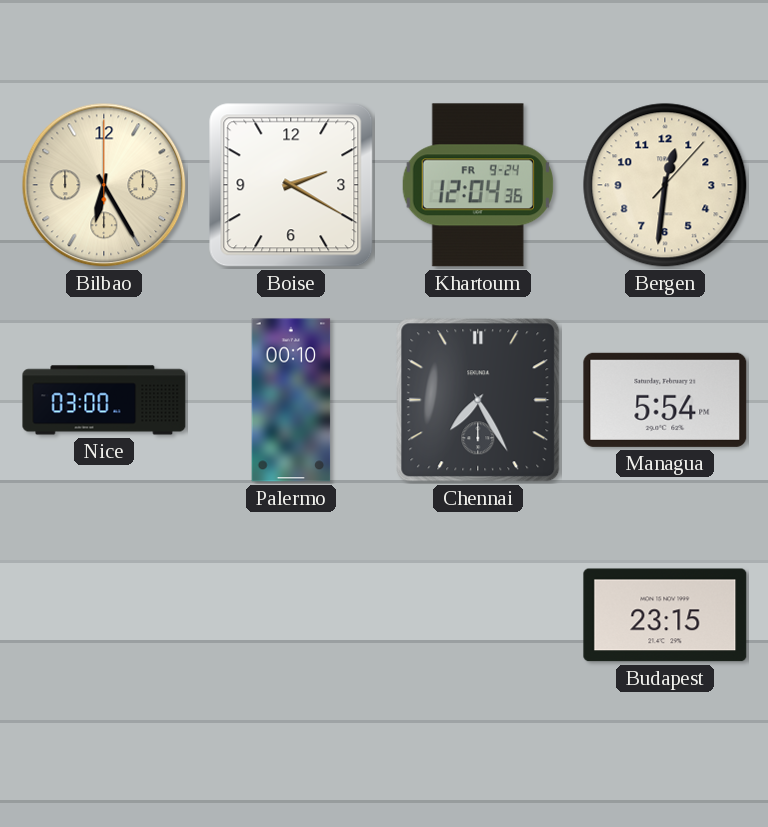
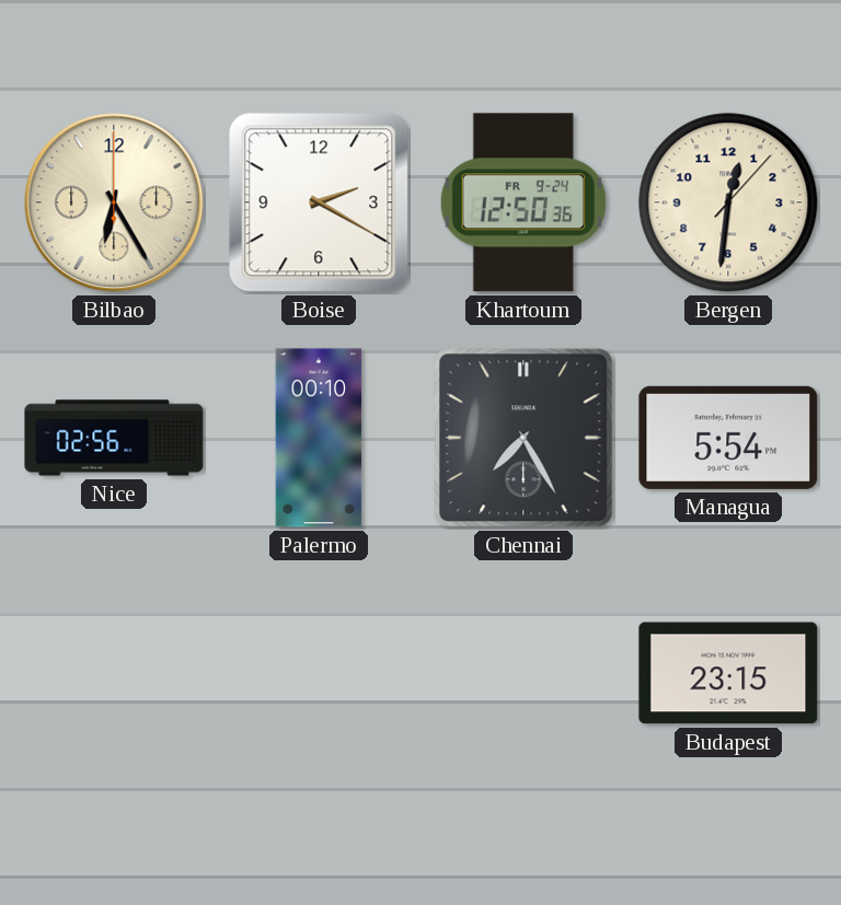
Khartoum: 12:04 -> 12:50
Nice: 03:00 -> 02:56
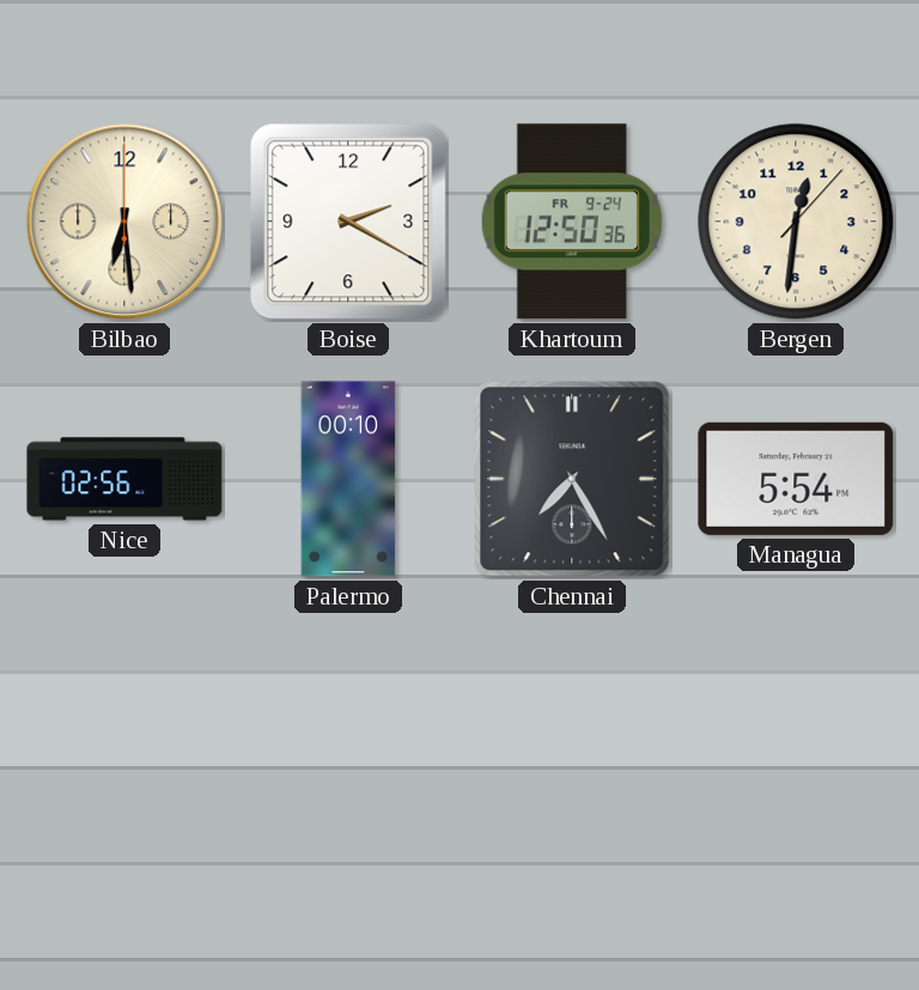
Bilbao: 6:25 -> 6:29
Budapest: 23:15 -> none
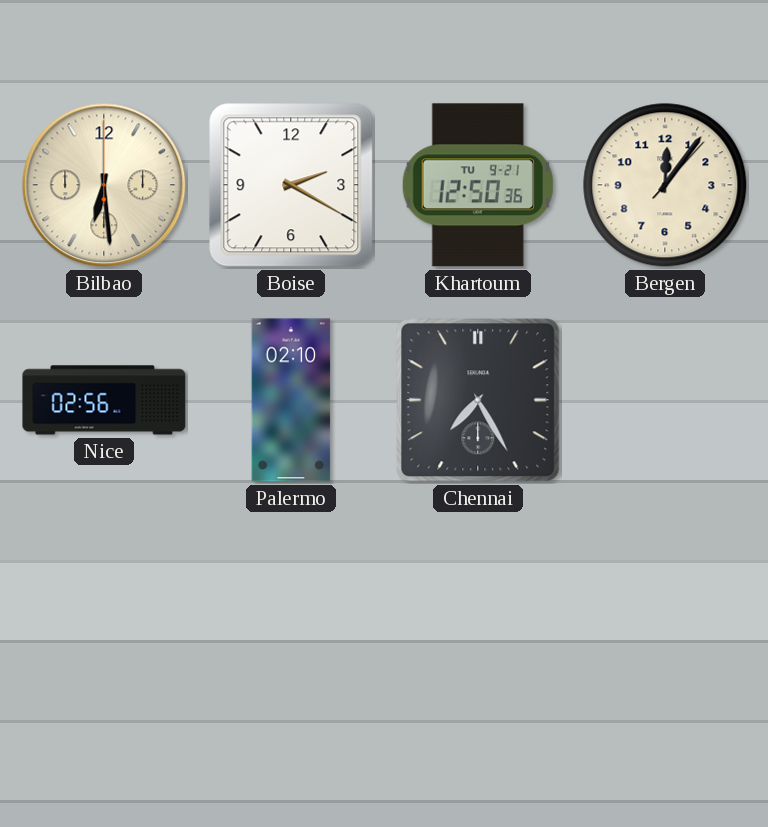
Khartoum date: FR 9-24 -> TU 9-21
Bergen: 12:31 -> 12:06
Palermo: 00:10 -> 02:10
Managua: 5:54 -> none
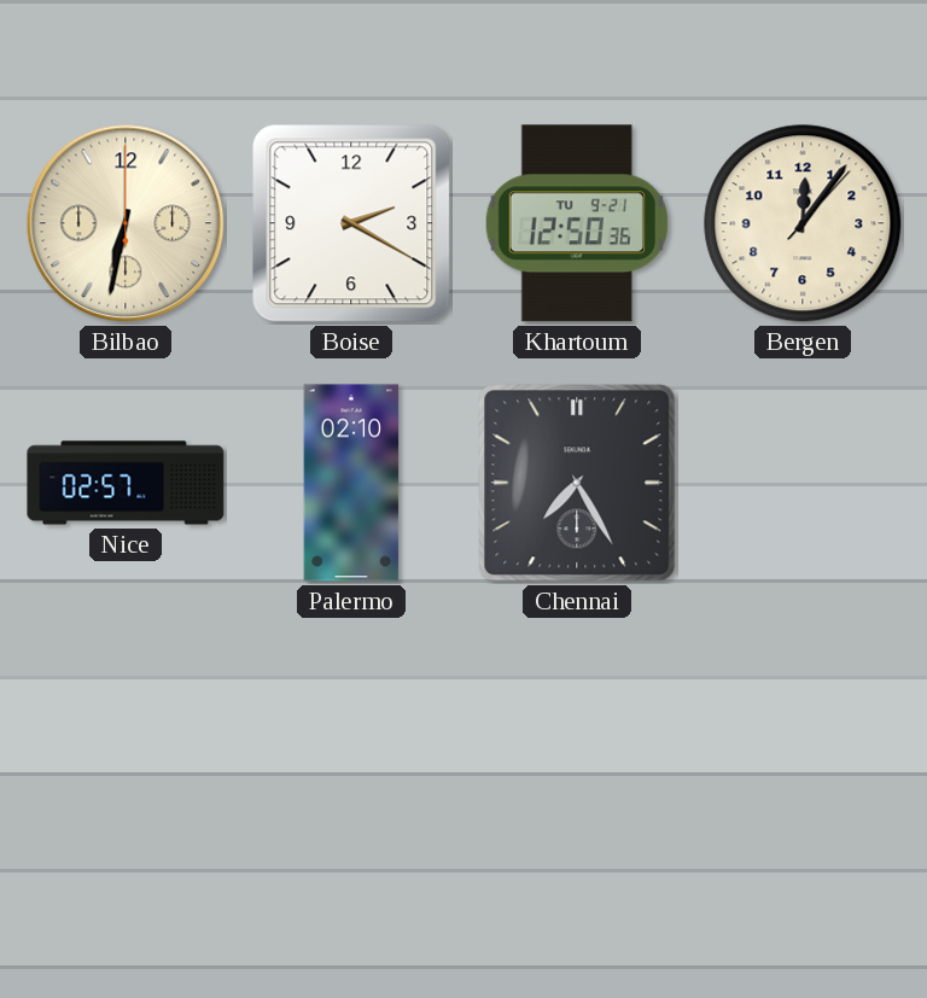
Bilbao: 6:29 -> 6:32
Nice: 02:56 -> 02:57
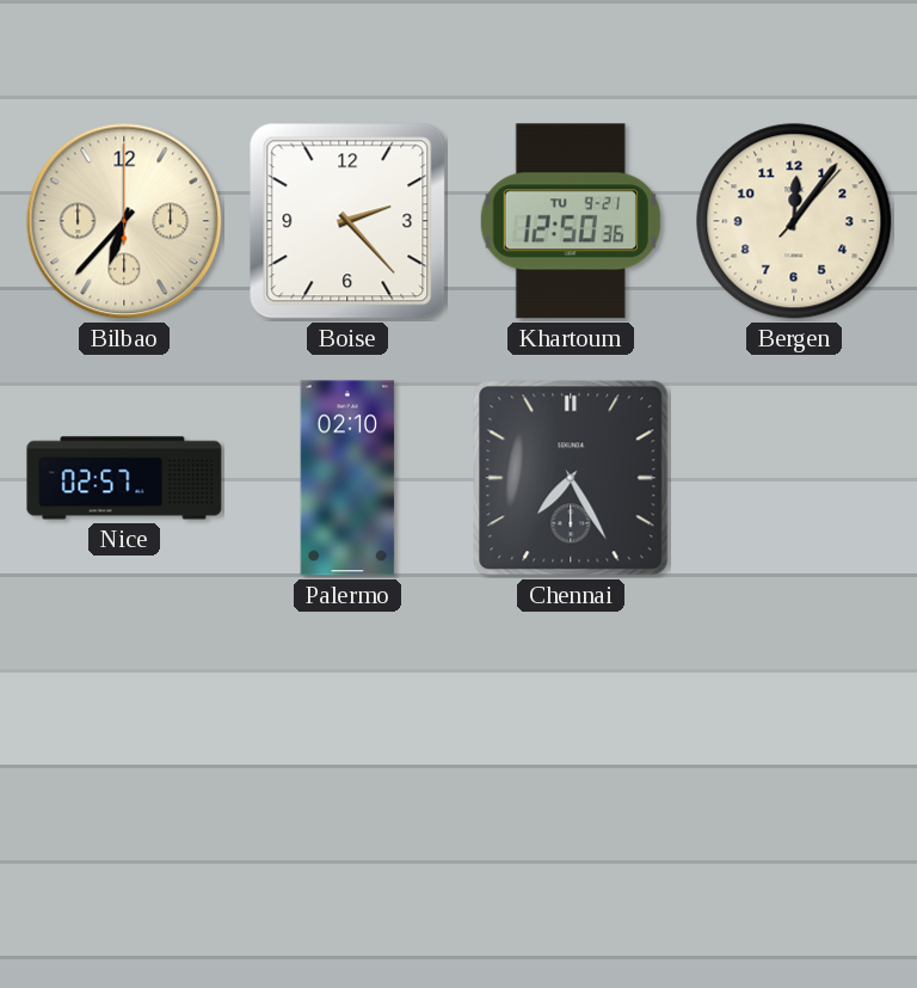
Bilbao: 6:32 -> 6:37
Boise: 2:20 -> 2:23
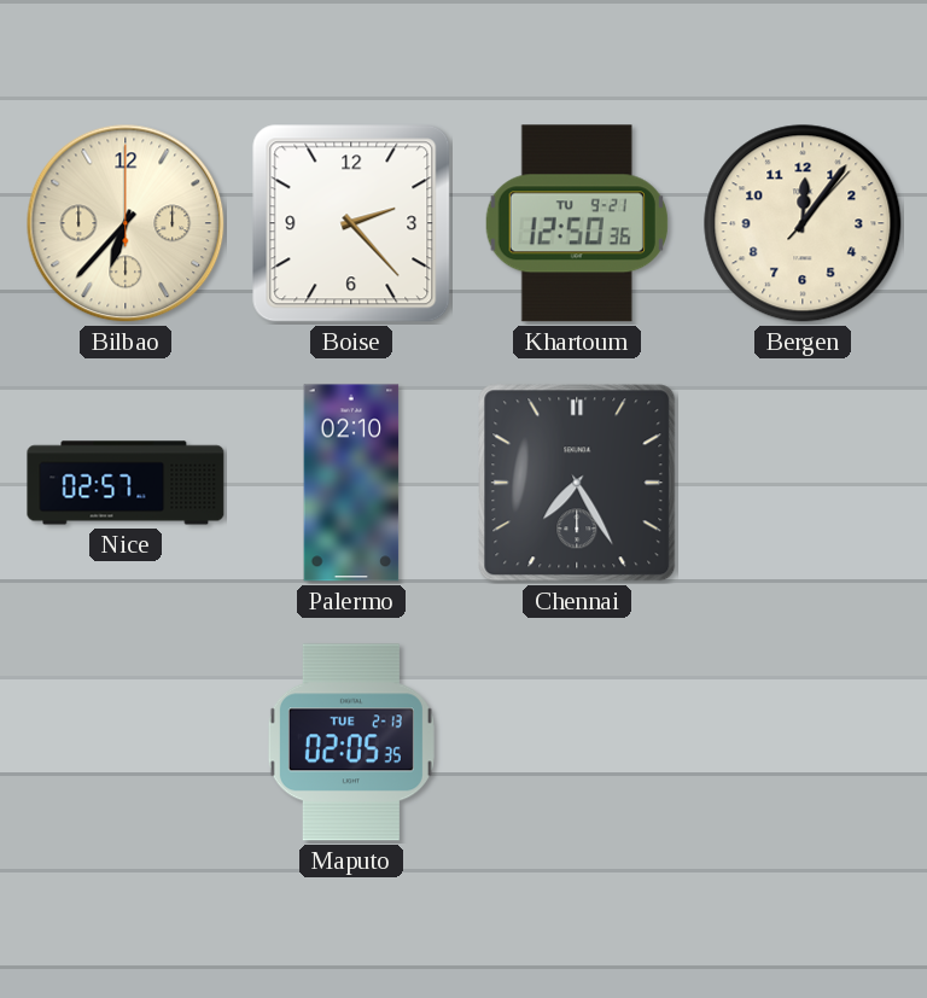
Maputo: none -> 02:05
